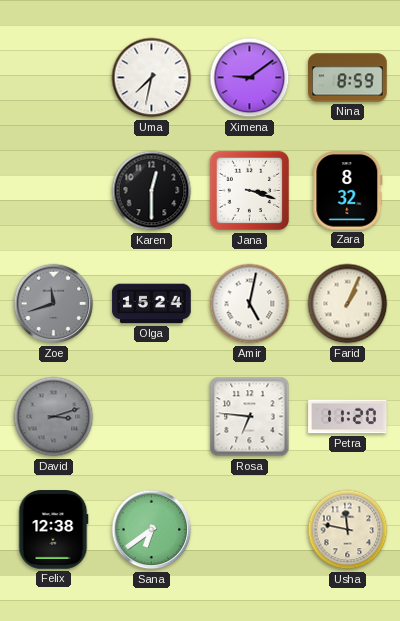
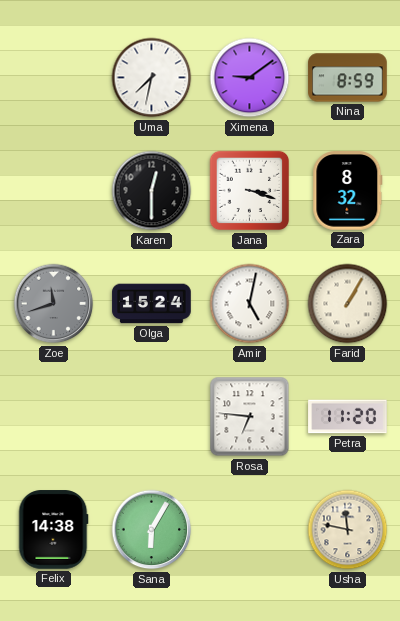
Farid: 1:04 -> 1:05
David: 3:12 -> none
Felix: 12:38 -> 14:38
Sana: 6:39 -> 6:05
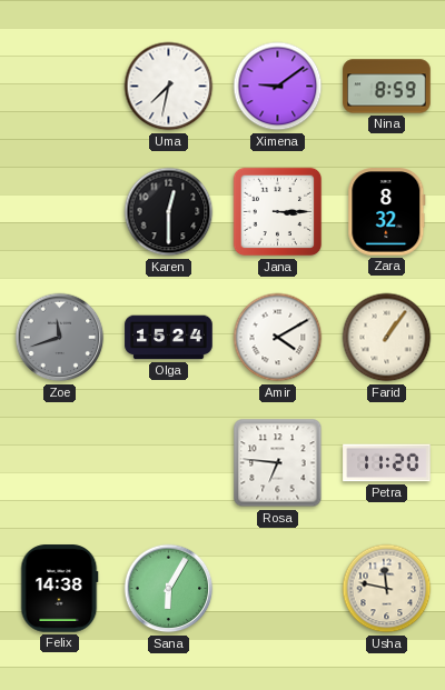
Jana: 3:18 -> 3:15
Amir: 5:02 -> 4:10
Farid: 1:05 -> 1:06
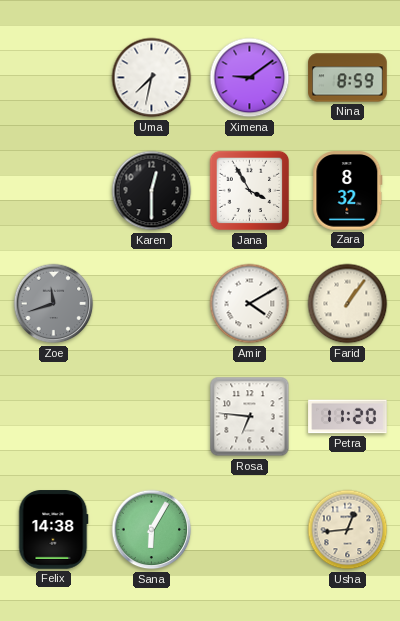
Jana: 3:15 -> 3:55
Olga: 15:24 -> none
Usha: 11:47 -> 12:44
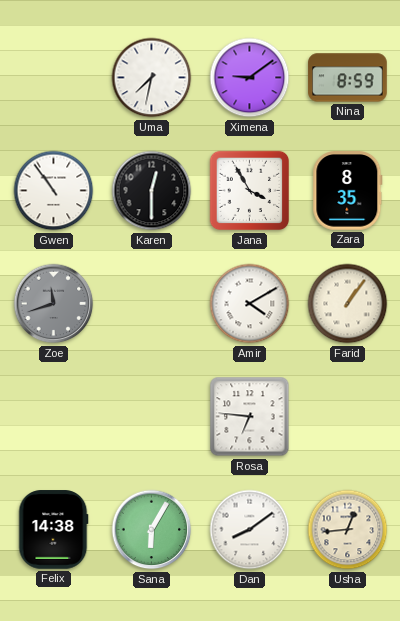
Gwen: none -> 10:54
Zara: 8:32 -> 8:35
Petra: 11:20 -> none
Dan: none -> 8:09
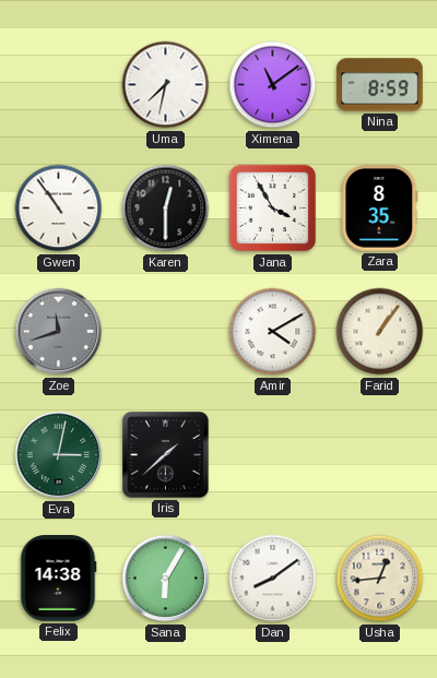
Ximena: 9:09 -> 11:09
Eva: none -> 3:02
Iris: none -> 1:38
Rosa: 6:46 -> none
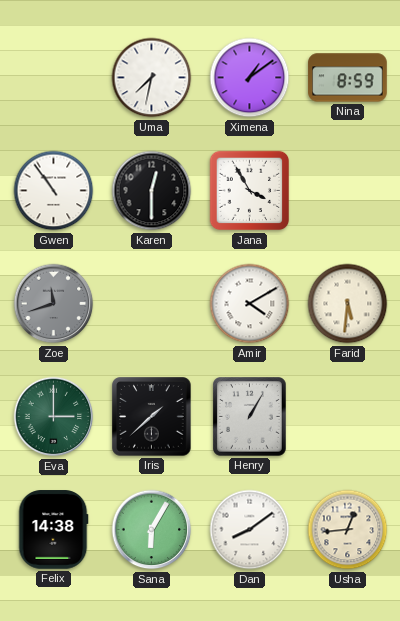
Ximena: 11:09 -> 1:09
Zara: 8:35 -> none
Farid: 1:06 -> 5:31
Eva: 3:02 -> 3:00
Henry: none -> 1:05
